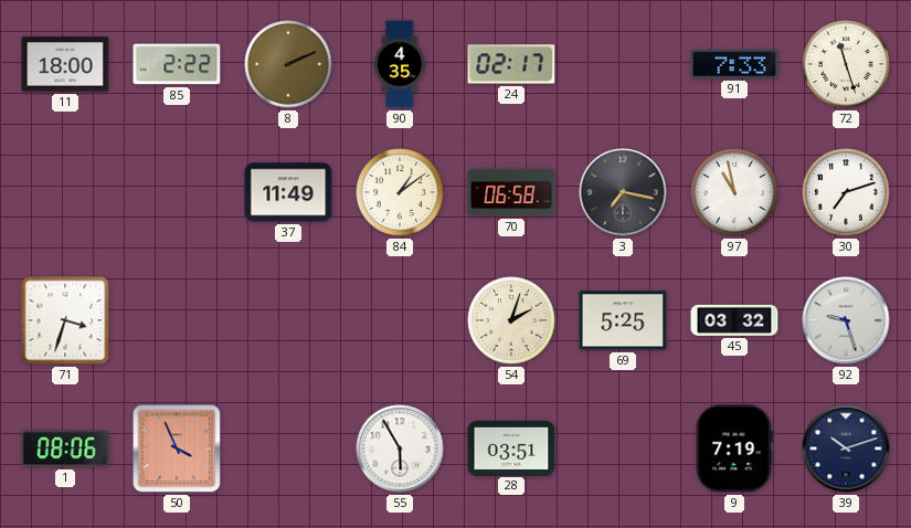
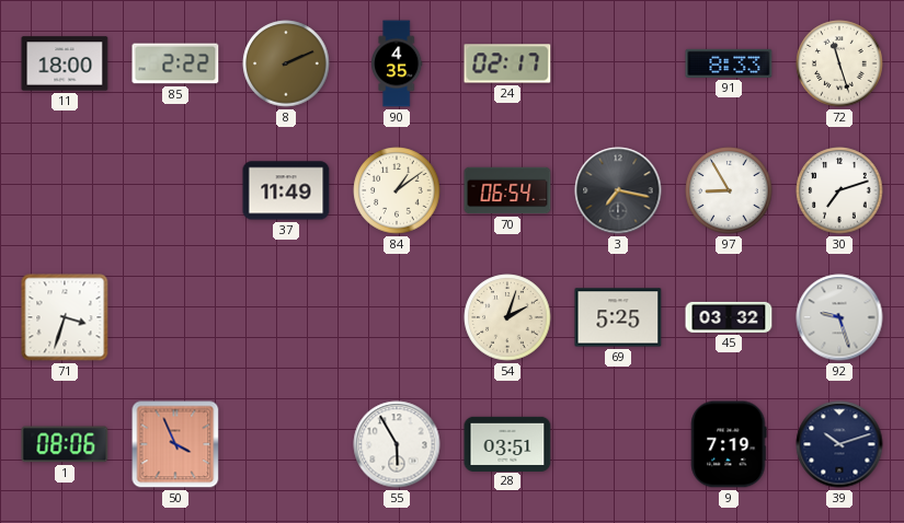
91: 7:33 -> 8:33
70: 06:58 -> 06:54
97: 10:58 -> 8:55
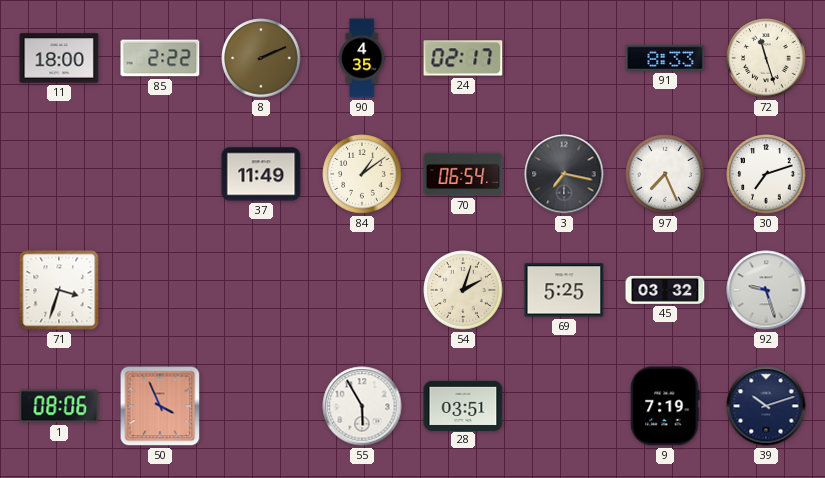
97: 8:55 -> 7:26
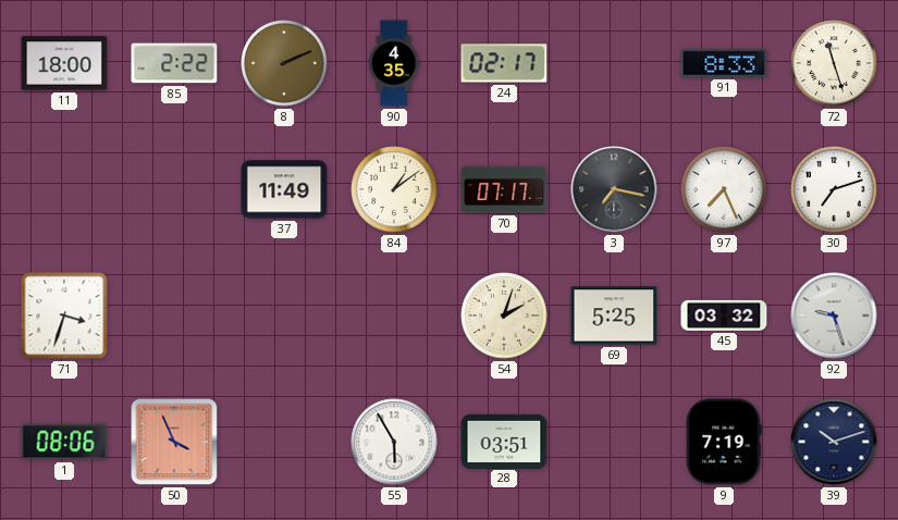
70: 06:54 -> 07:17
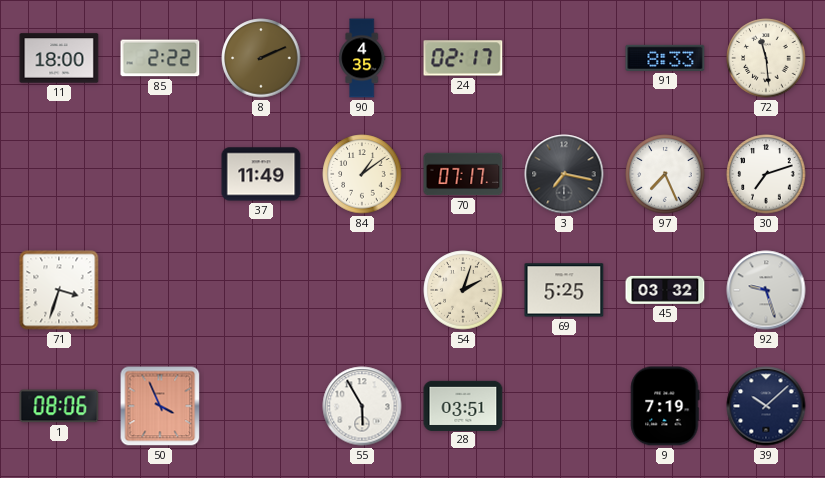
72: 11:27 -> 11:29
39: 10:12 -> 10:08
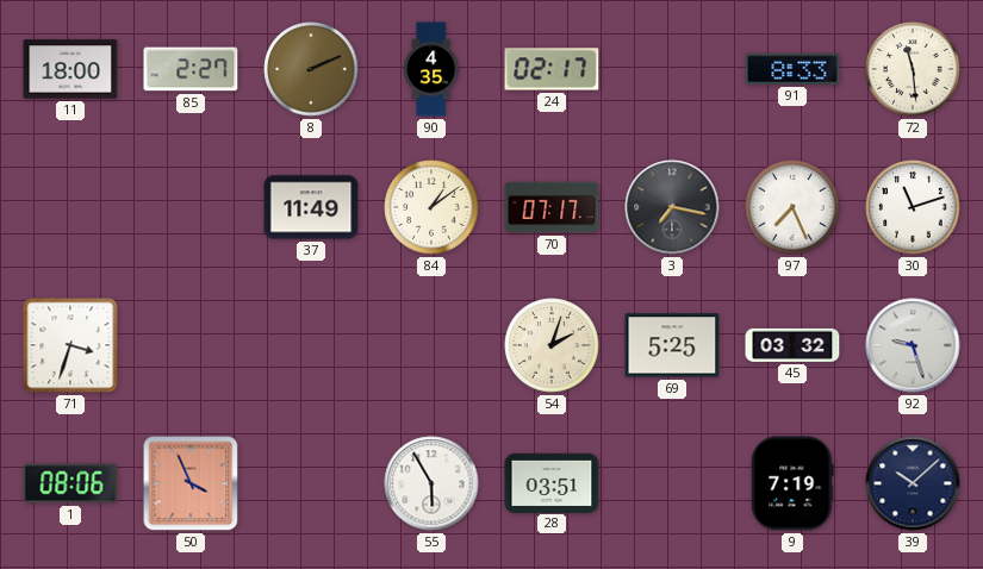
85: 2:22 -> 2:27
30: 7:12 -> 11:12
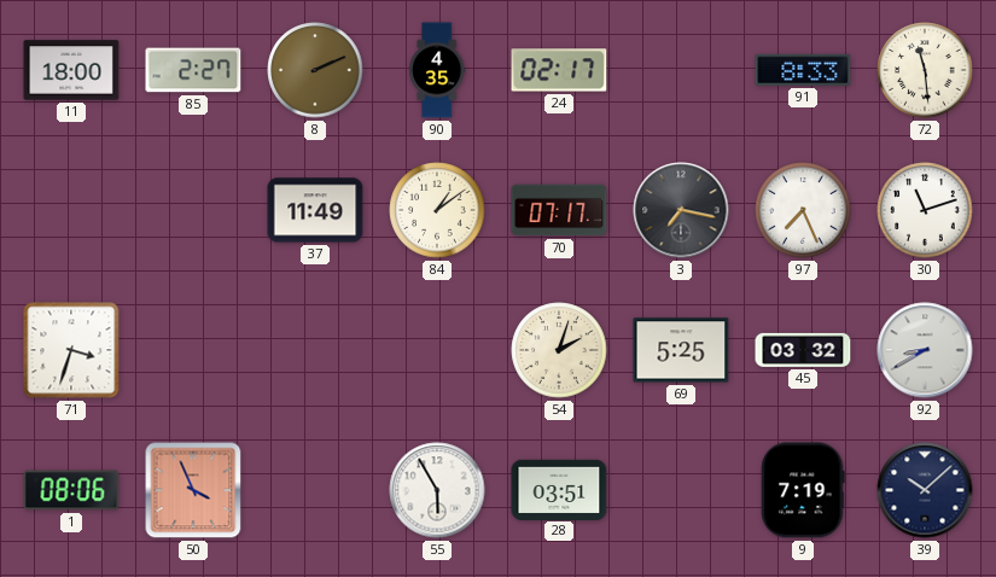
92: 9:27 -> 8:40
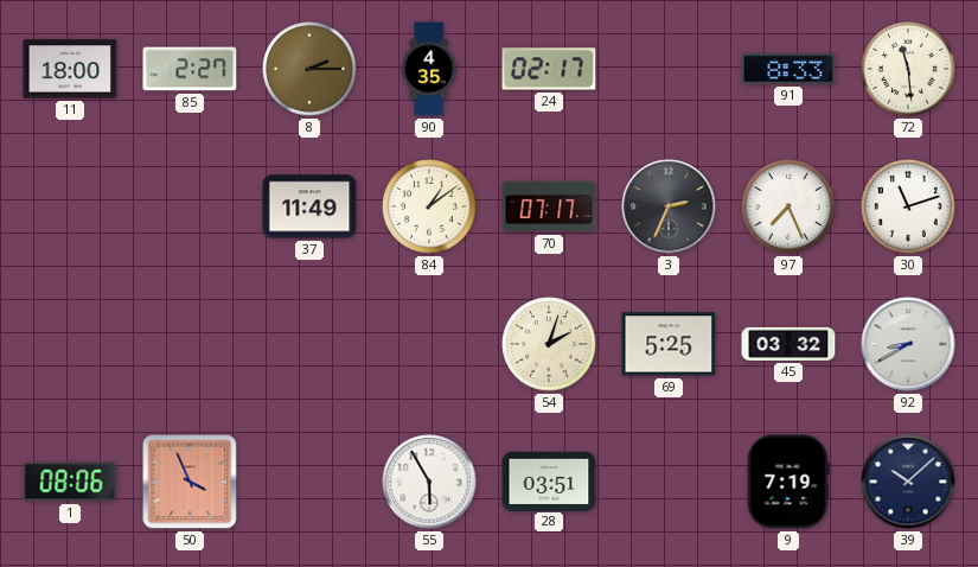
8: 2:11 -> 2:15
3: 7:17 -> 2:34
71: 3:33 -> none
